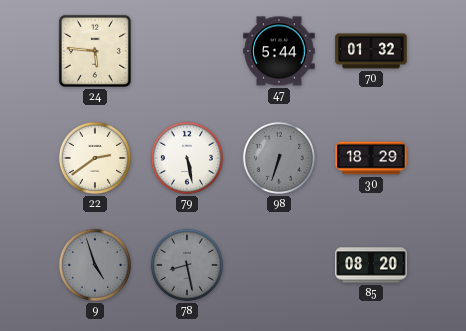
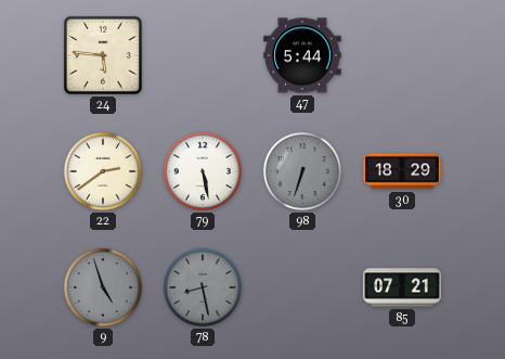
70: 01:32 -> none
85: 08:20 -> 07:21
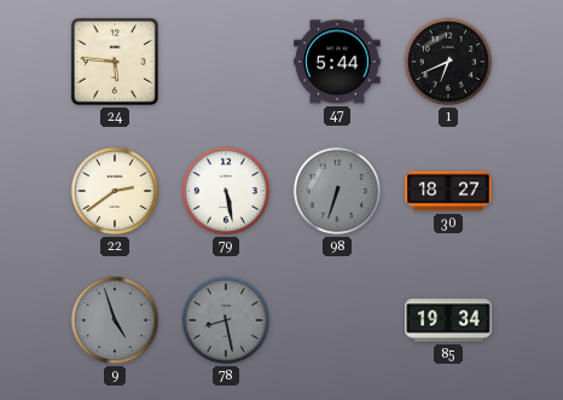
1: none -> 6:41
30: 18:29 -> 18:27
85: 07:21 -> 19:34
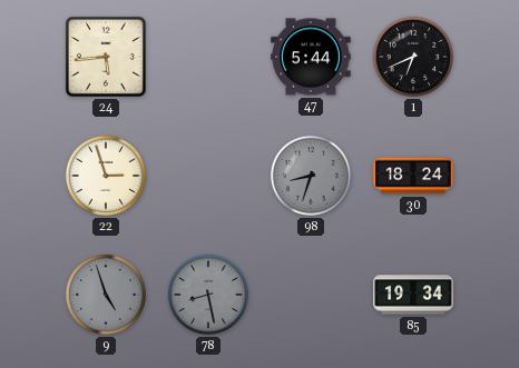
24: 5:46 -> 5:44
22: 2:39 -> 2:57
79: 5:28 -> none
98: 6:33 -> 8:33
30: 18:27 -> 18:24
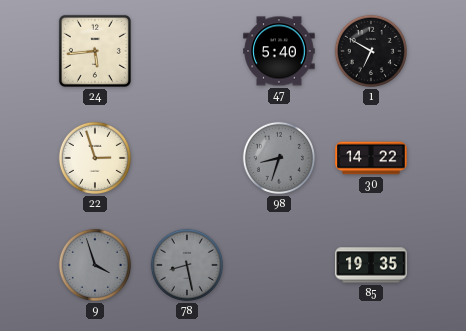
47: 5:44 -> 5:40
1: 6:41 -> 6:50
30: 18:24 -> 14:22
9: 4:57 -> 3:57
85: 19:34 -> 19:35
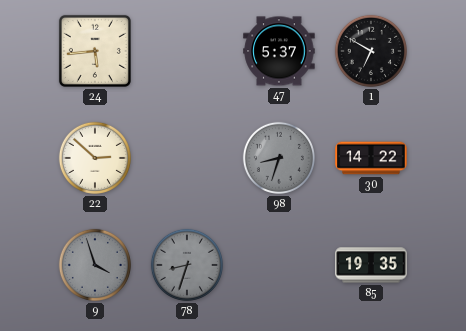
47: 5:40 -> 5:37
22: 2:57 -> 2:52
78: 8:28 -> 8:33
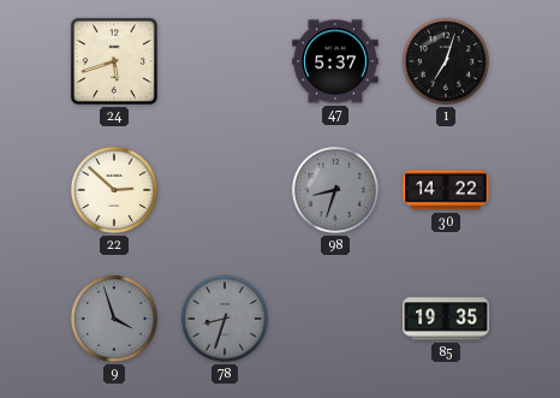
24: 5:44 -> 5:42
1: 6:50 -> 7:03
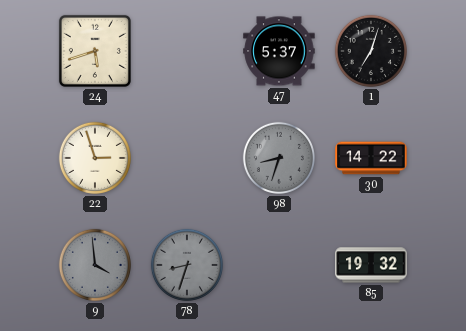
22: 2:52 -> 2:57
9: 3:57 -> 3:59
85: 19:35 -> 19:32
